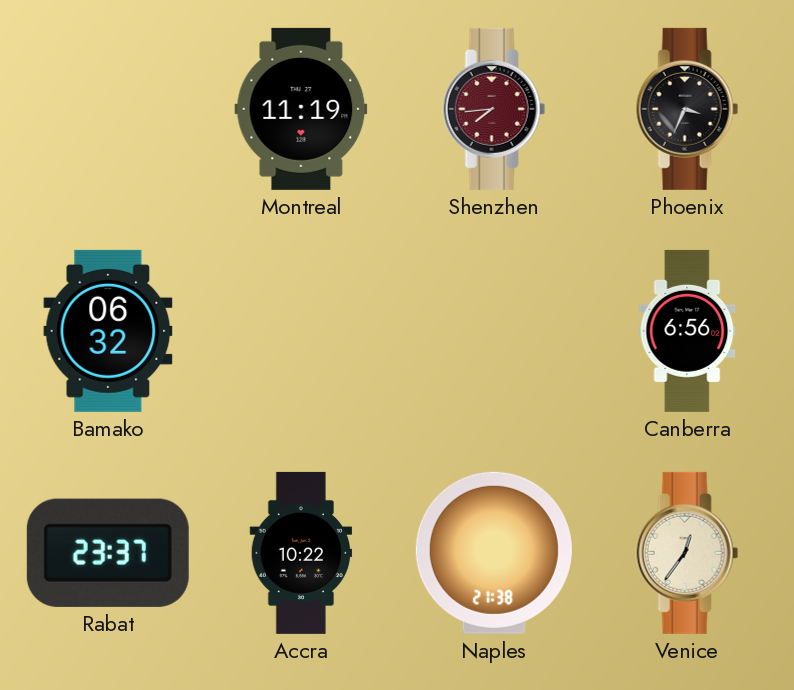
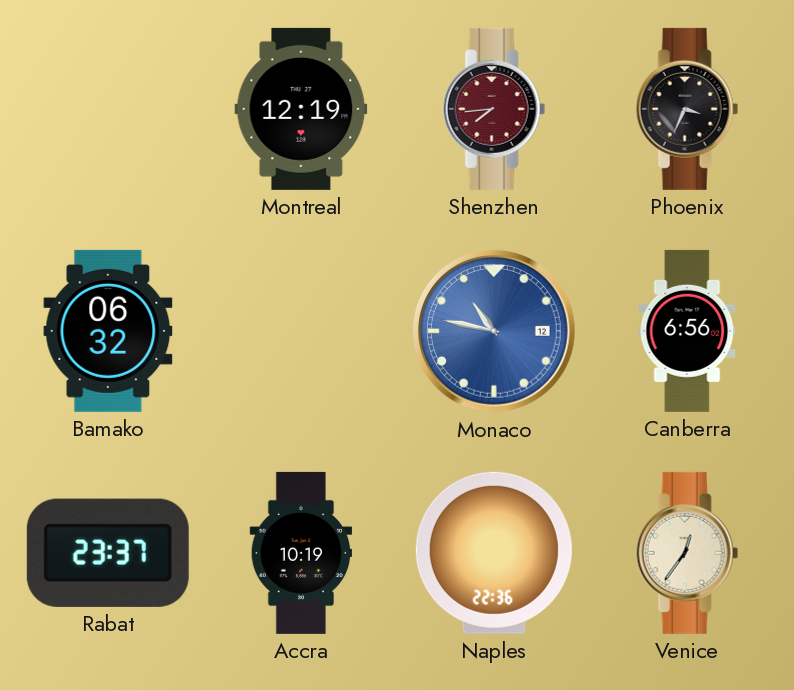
Montreal: 11:19 -> 12:19
Monaco: none -> 10:47
Accra: 10:22 -> 10:19
Naples: 21:38 -> 22:36
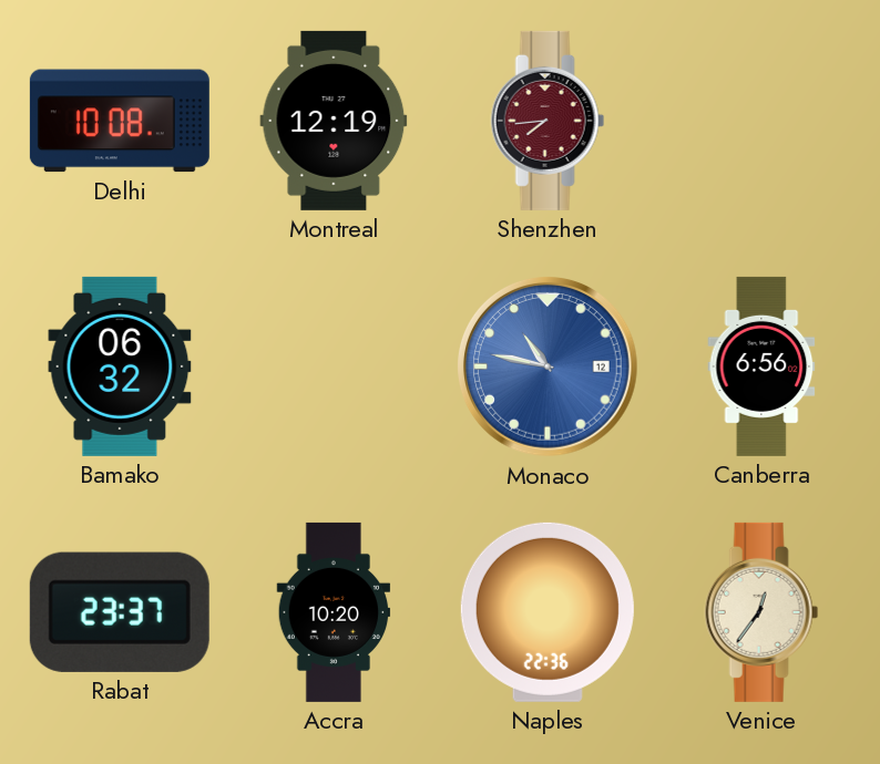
Delhi: none -> 10:08
Phoenix: 3:34 -> none
Accra: 10:19 -> 10:20
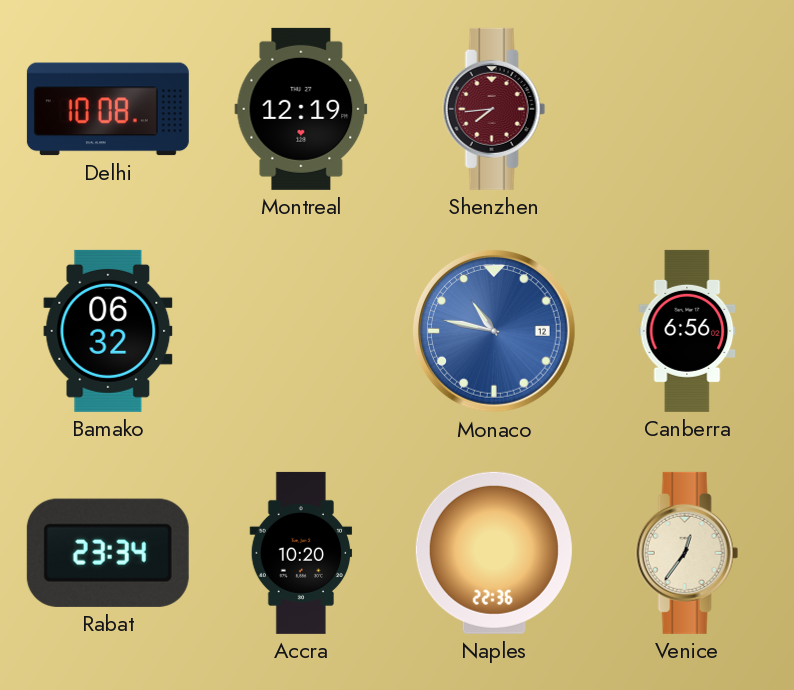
Rabat: 23:37 -> 23:34
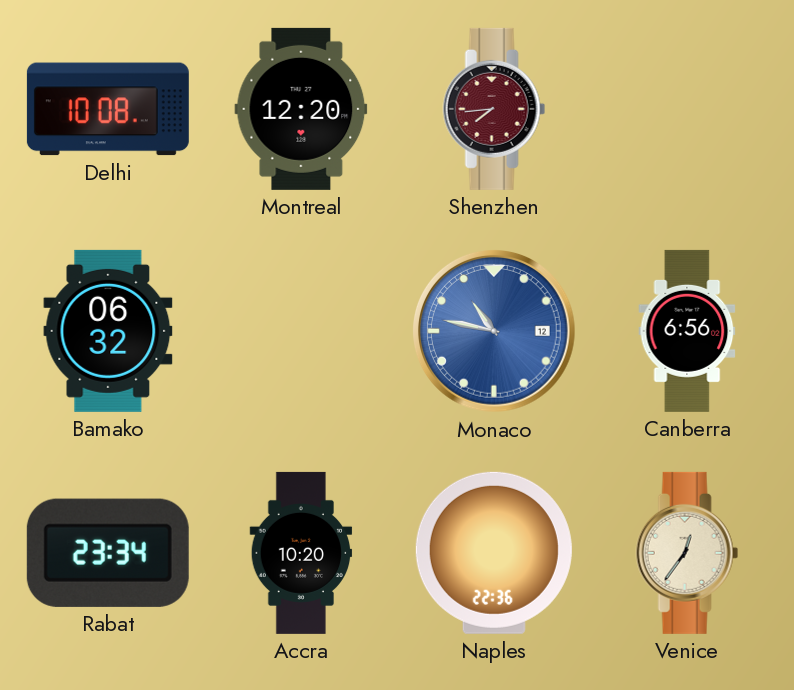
Montreal: 12:19 -> 12:20
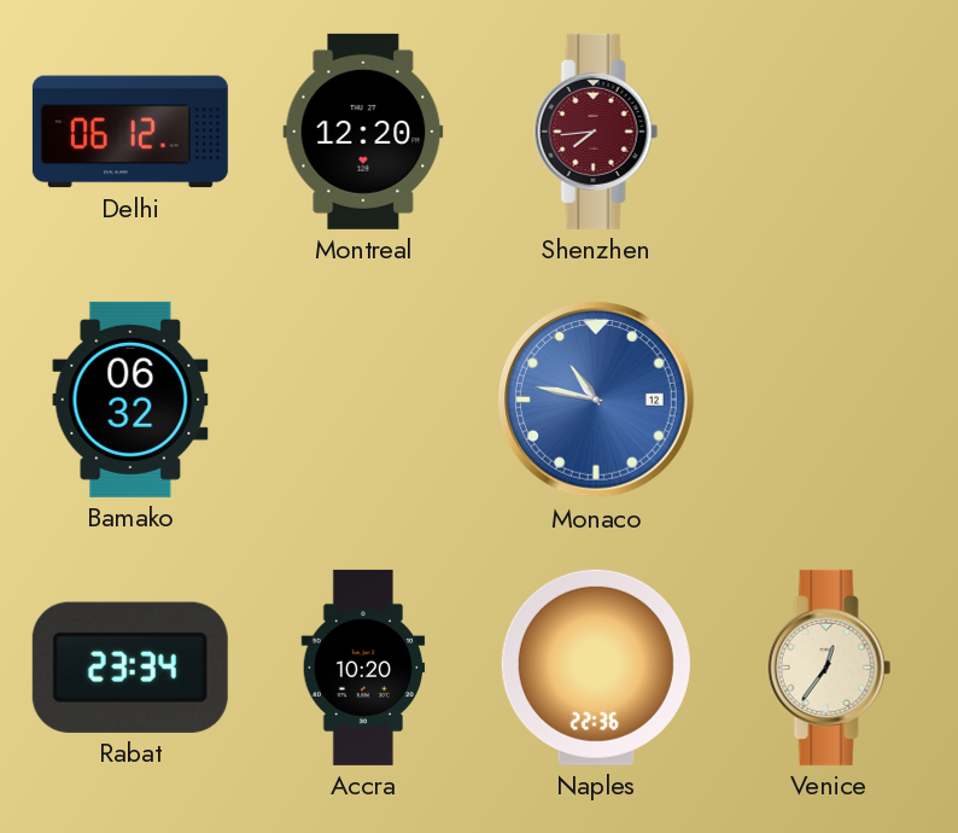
Delhi: 10:08 -> 06:12
Canberra: 6:56 -> none
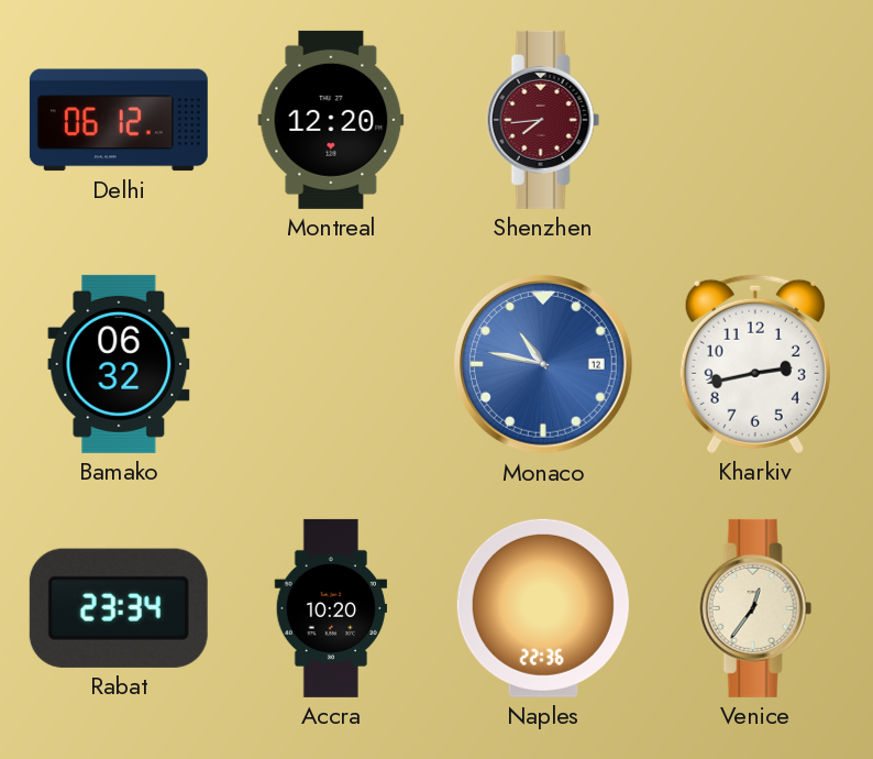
Kharkiv: none -> 2:43
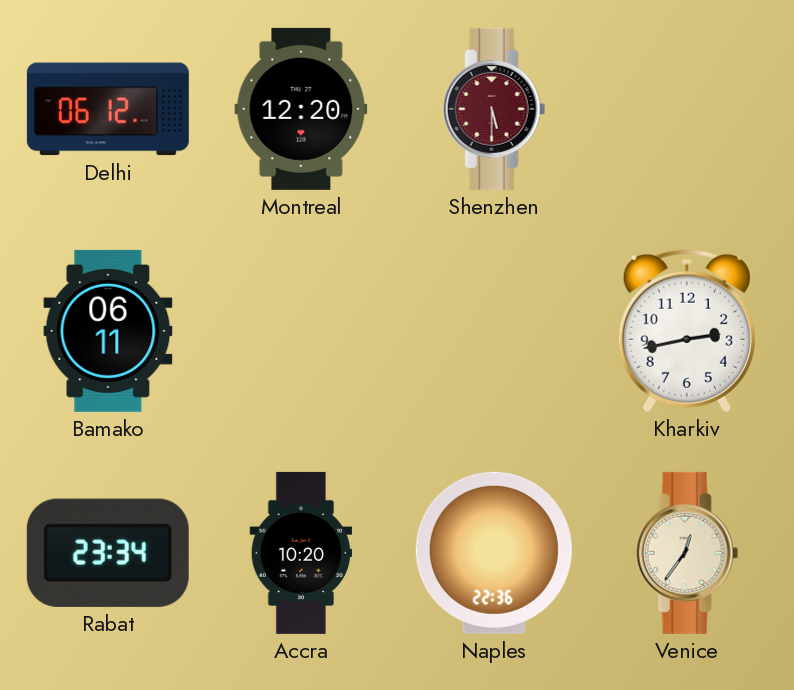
Shenzhen: 7:44 -> 5:30
Bamako: 06:32 -> 06:11
Monaco: 10:47 -> none
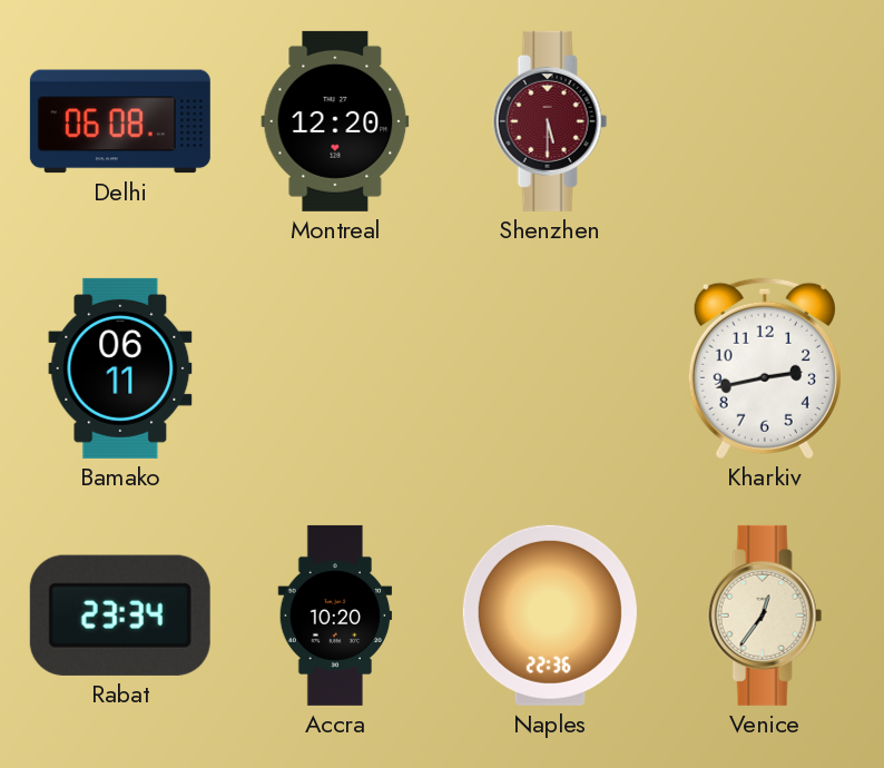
Delhi: 06:12 -> 06:08
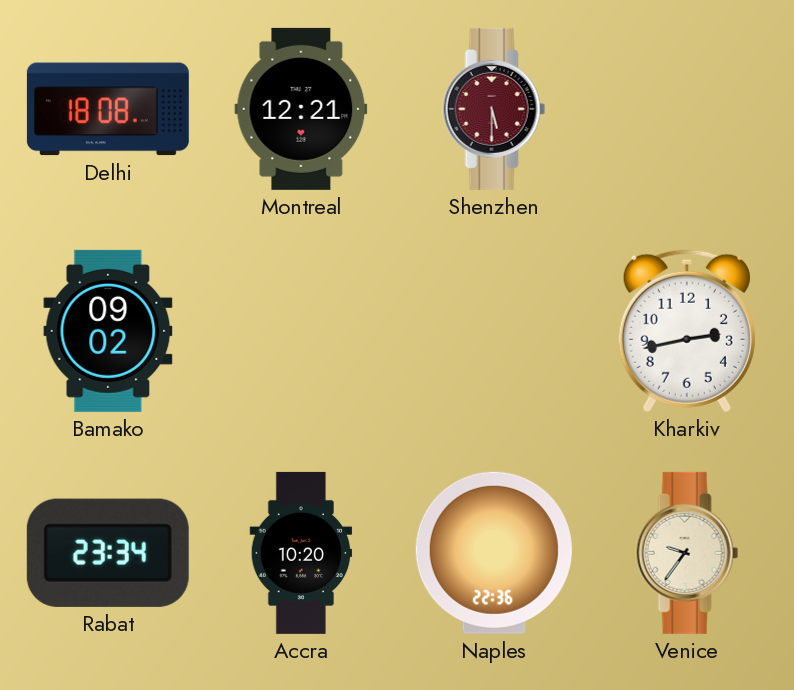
Delhi: 06:08 -> 18:08
Montreal: 12:20 -> 12:21
Bamako: 06:11 -> 09:02
Venice: 12:36 -> 9:36
